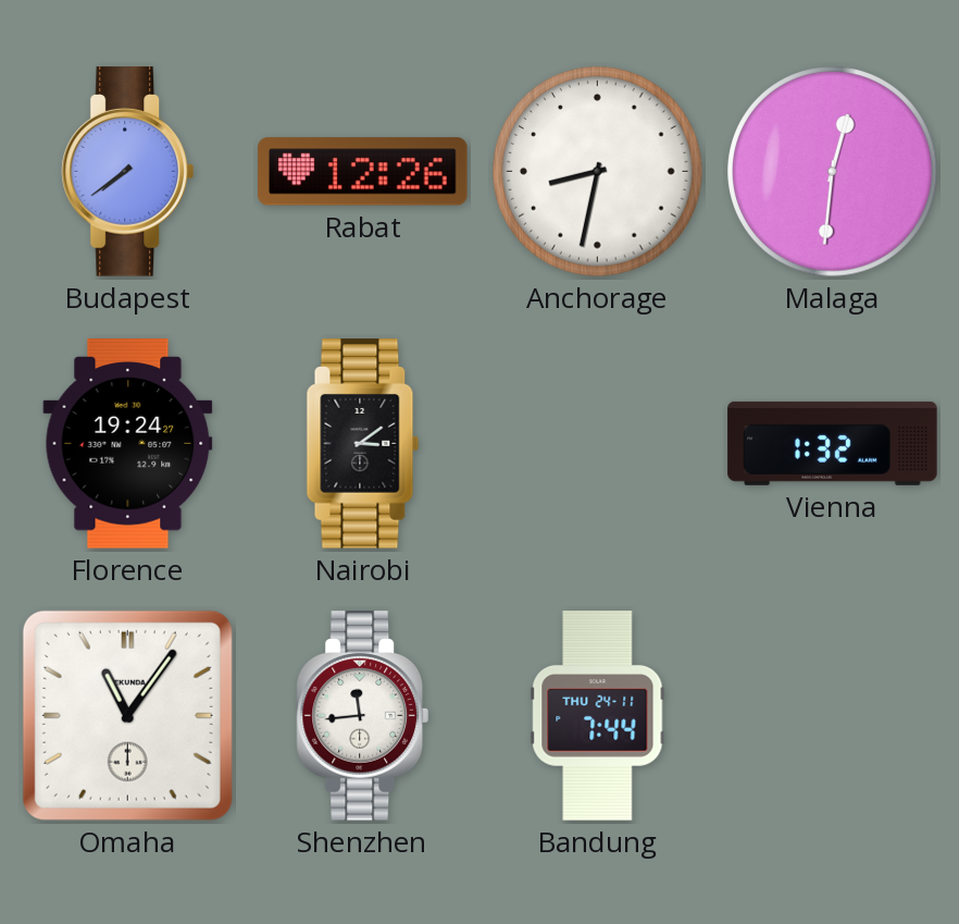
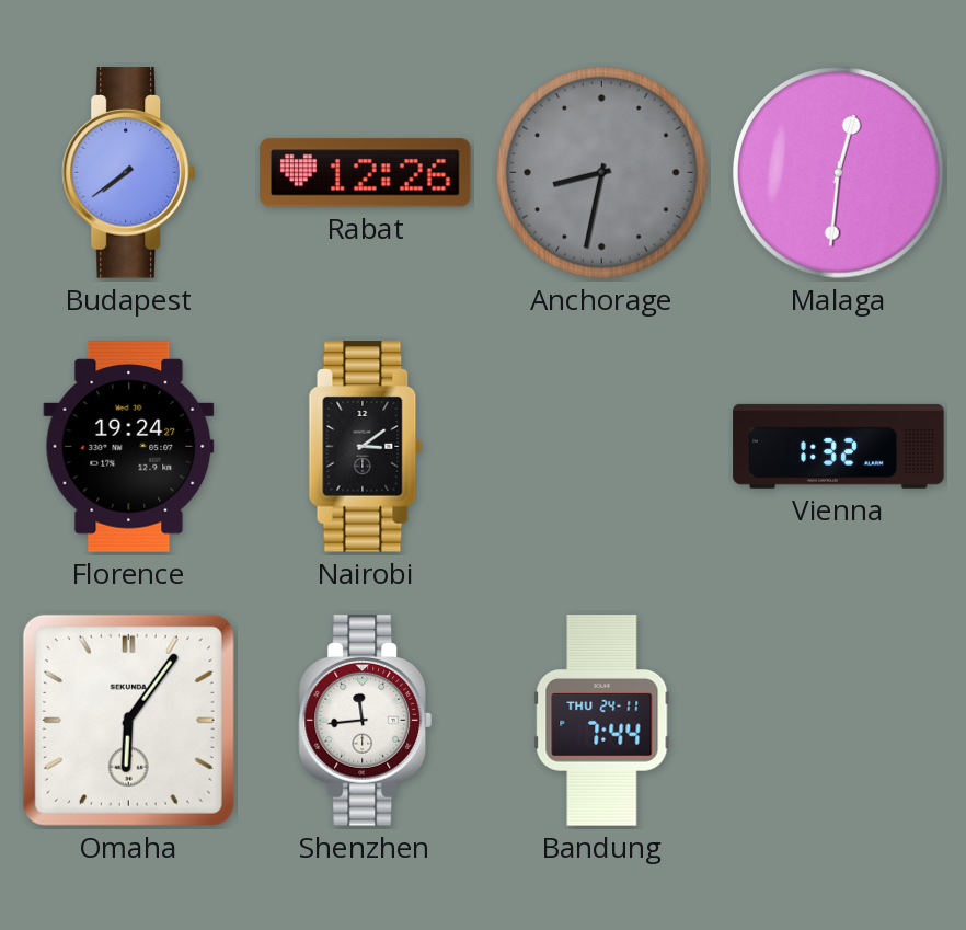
Anchorage dial: white -> grey
Omaha: 11:06 -> 6:06
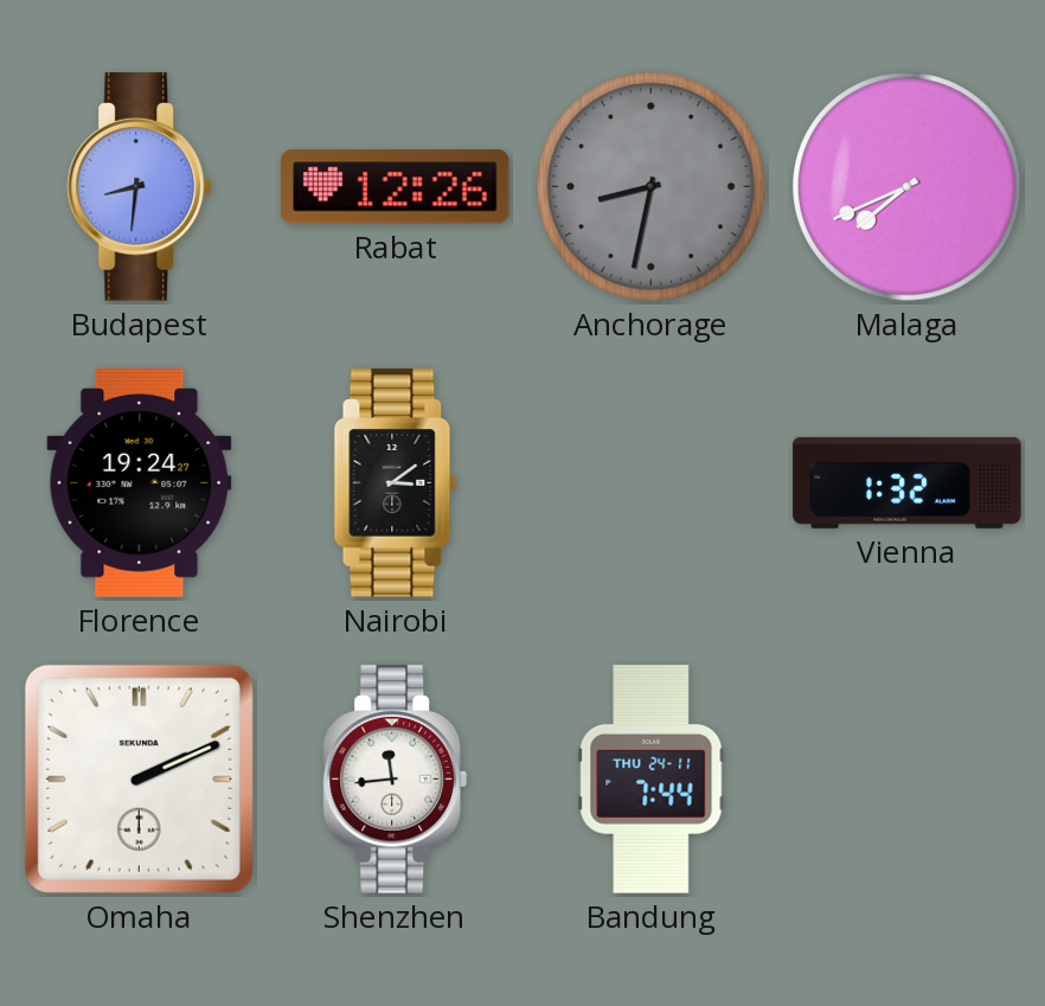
Budapest: 7:39 -> 8:31
Malaga: 12:31 -> 7:41
Omaha: 6:06 -> 2:11
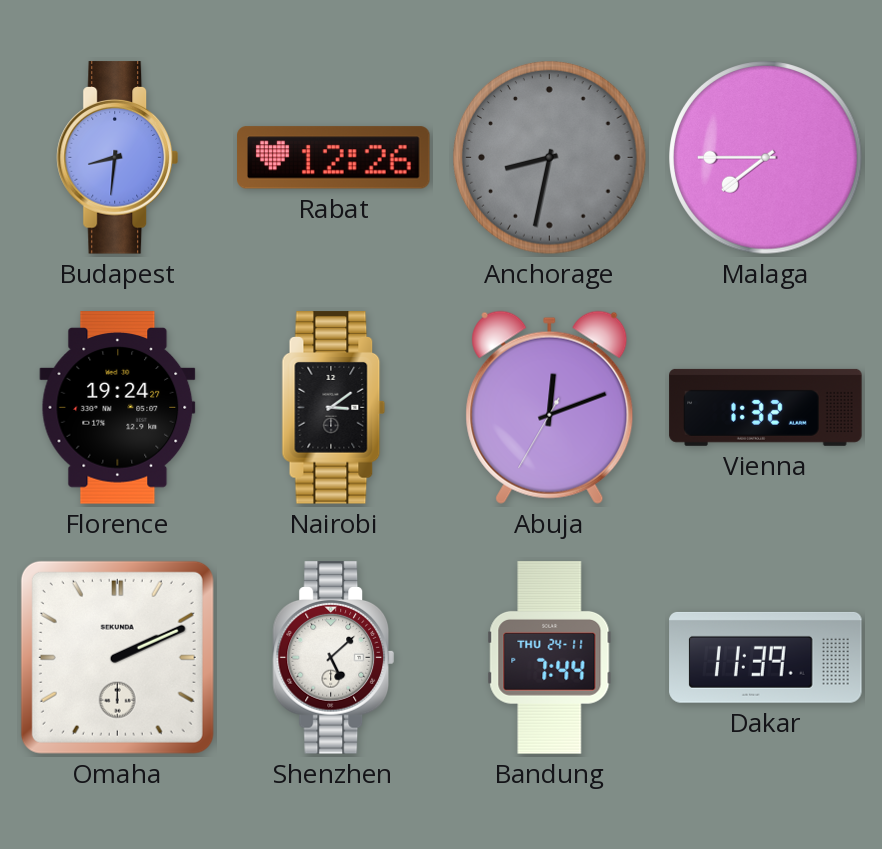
Malaga: 7:41 -> 7:45
Abuja: none -> 12:11
Shenzhen: 11:44 -> 5:08
Dakar: none -> 11:39
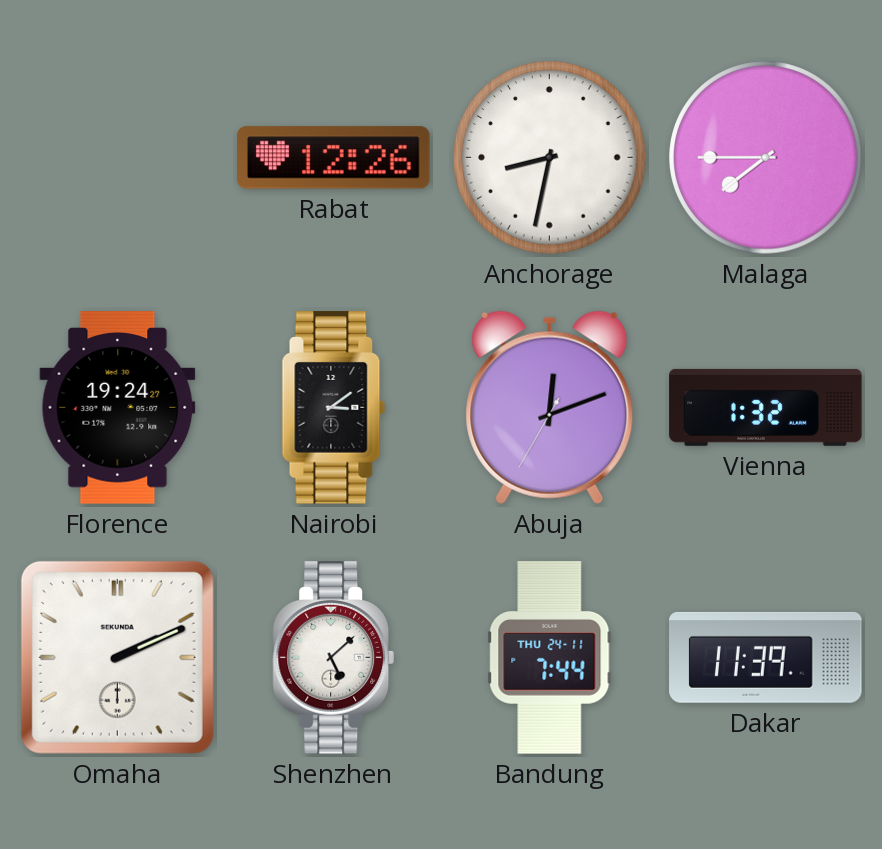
Budapest: 8:31 -> none
Anchorage dial: grey -> white
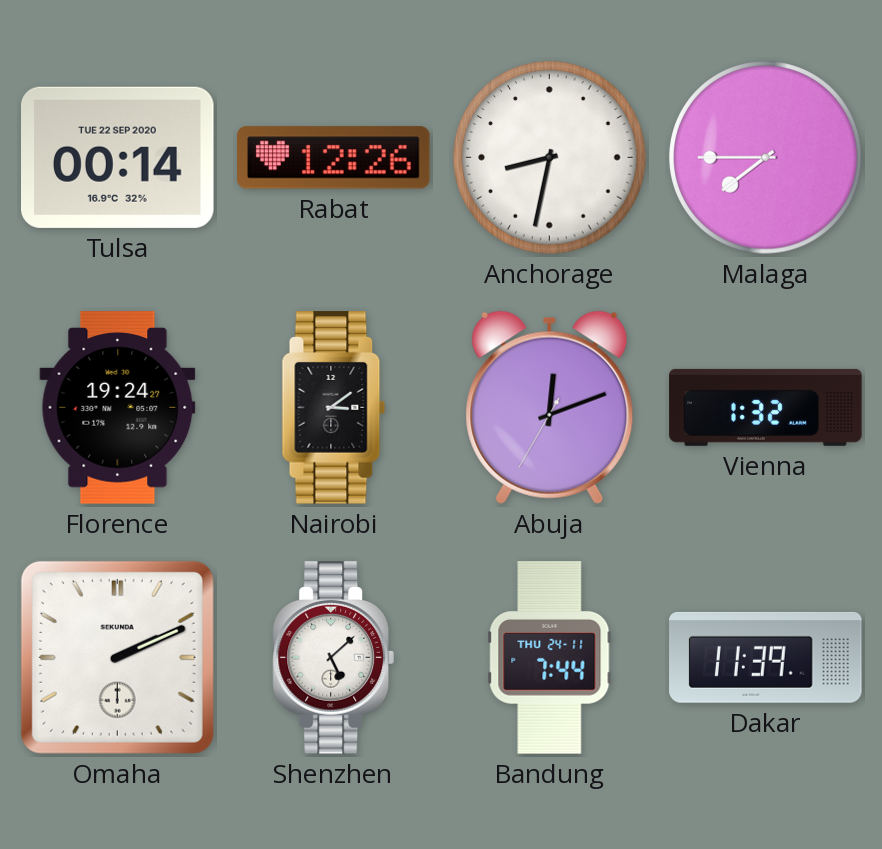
Tulsa: none -> 00:14
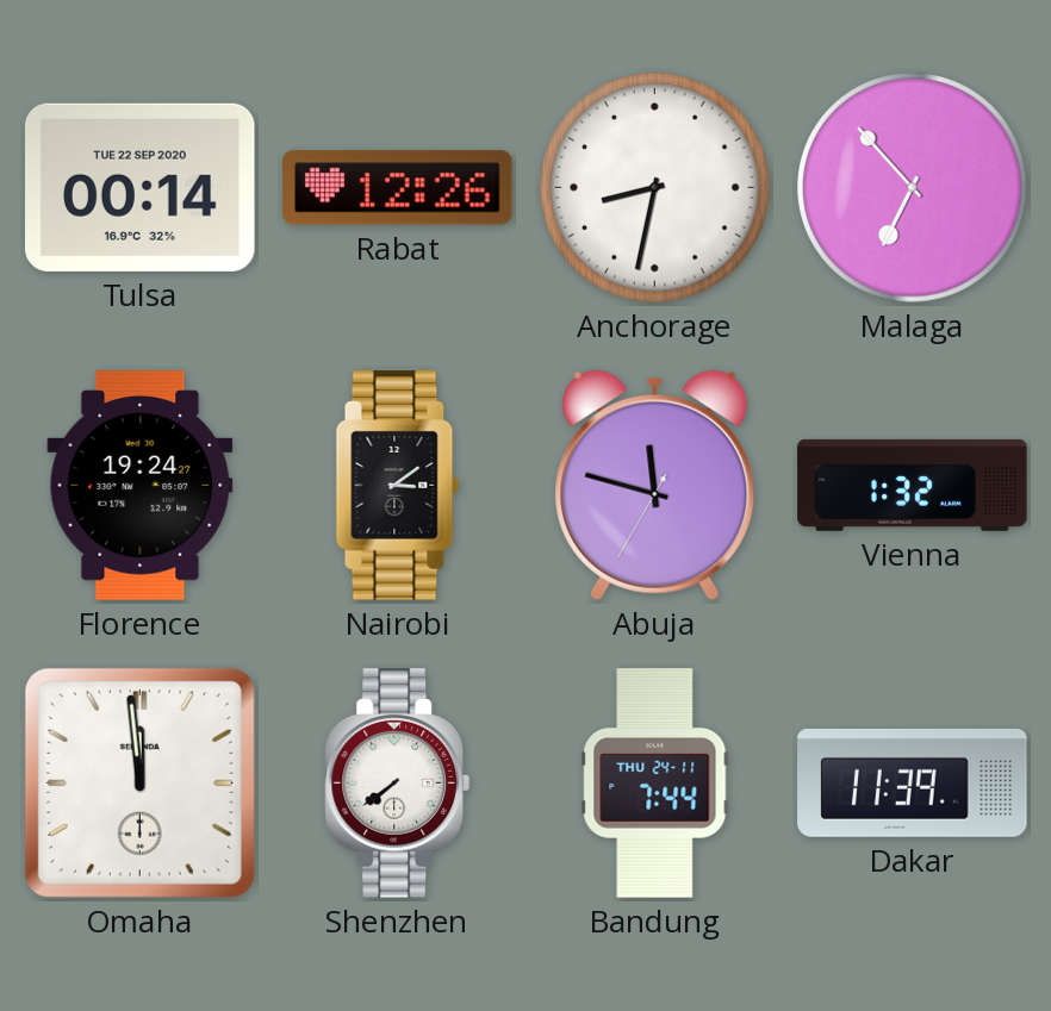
Malaga: 7:45 -> 6:53
Abuja: 12:11 -> 11:47
Omaha: 2:11 -> 11:59
Shenzhen: 5:08 -> 7:39
